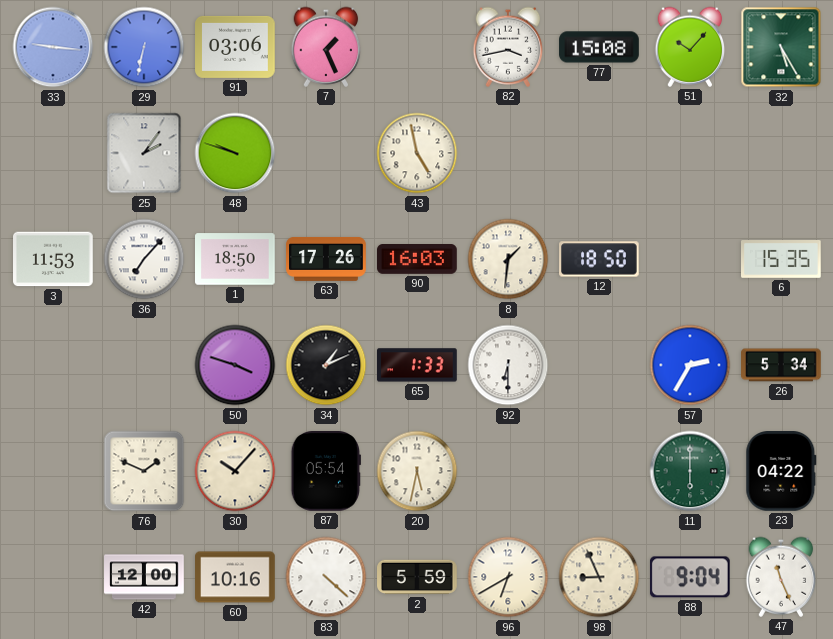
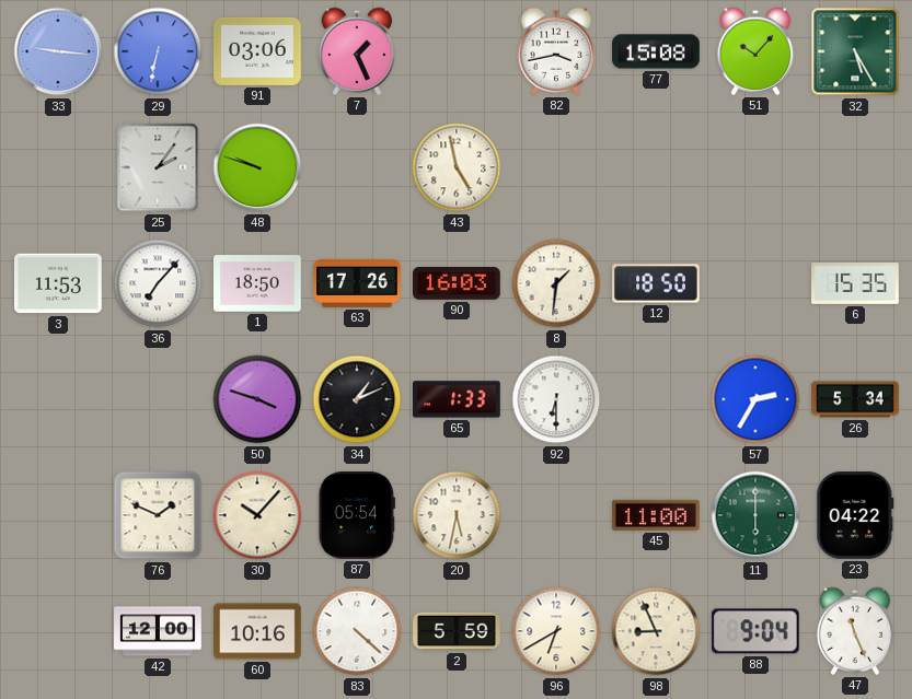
45: none -> 11:00
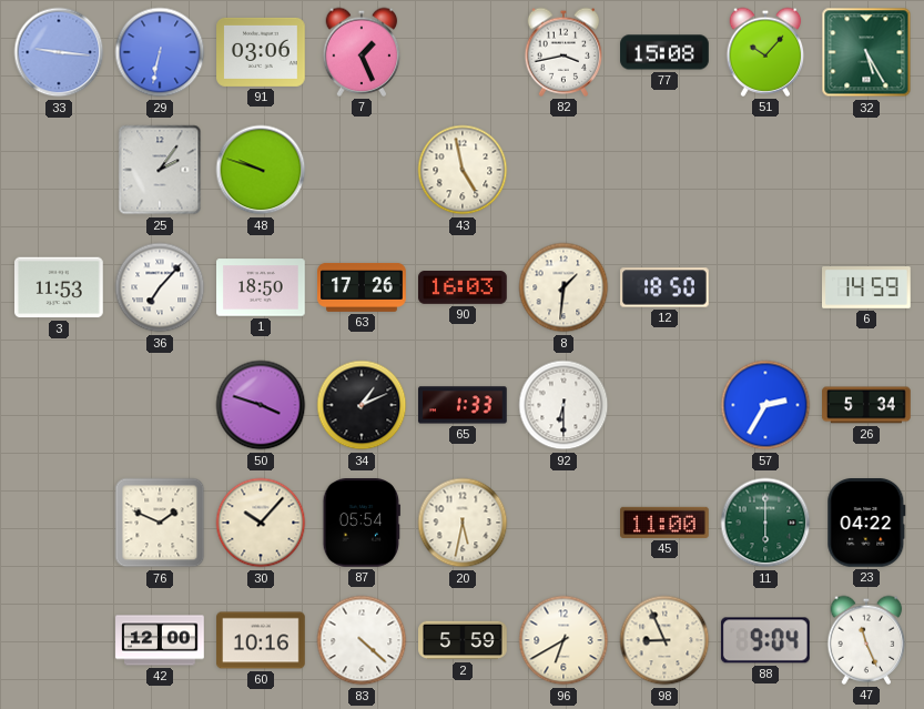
6: 15:35 -> 14:59
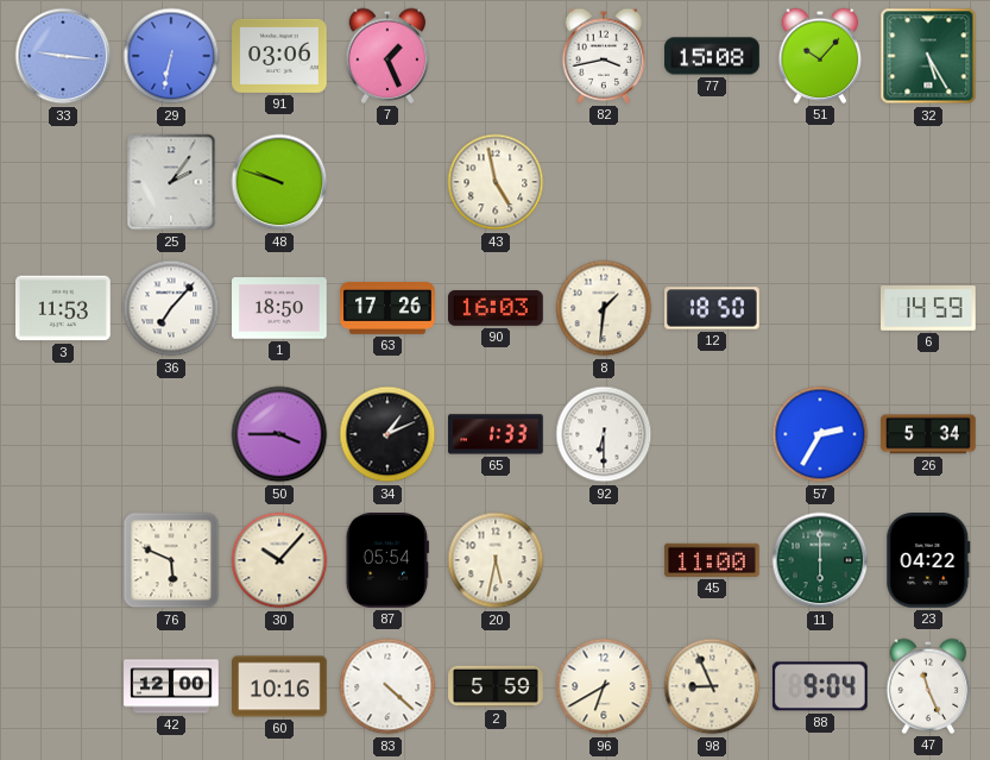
50: 3:48 -> 3:45
76: 1:49 -> 5:49
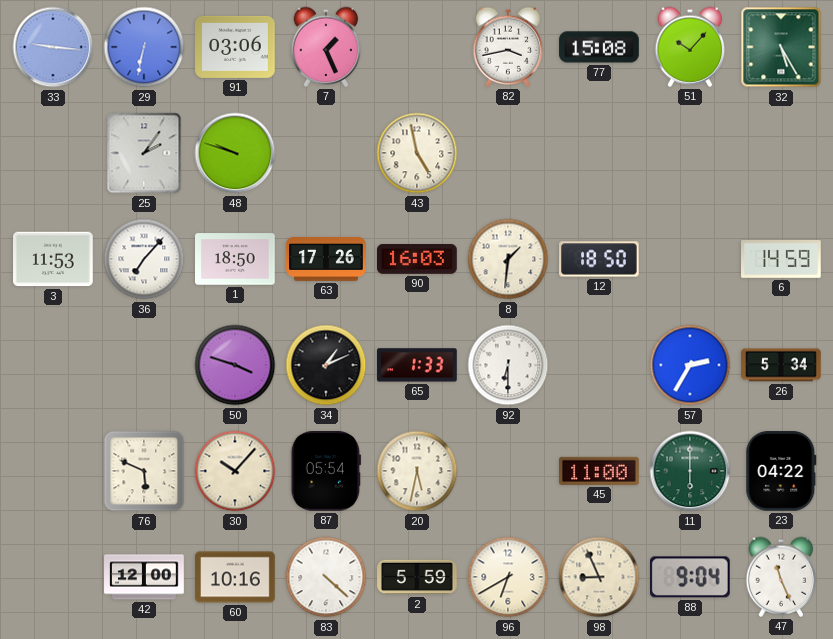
50: 3:45 -> 3:48
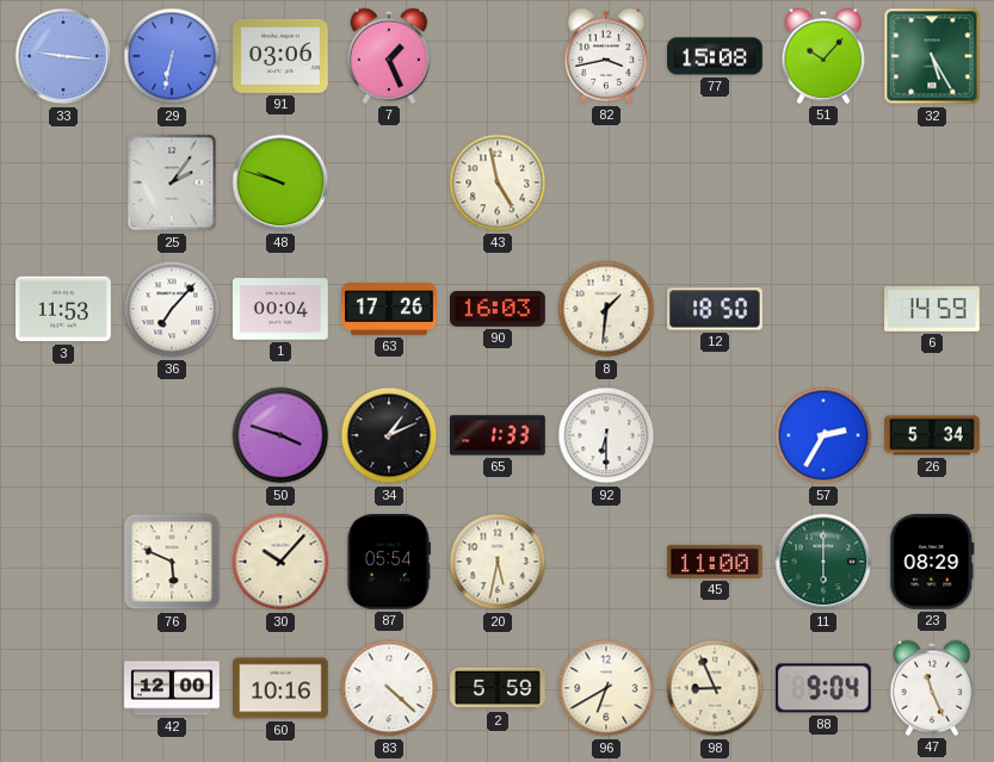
1: 18:50 -> 00:04
23: 04:22 -> 08:29
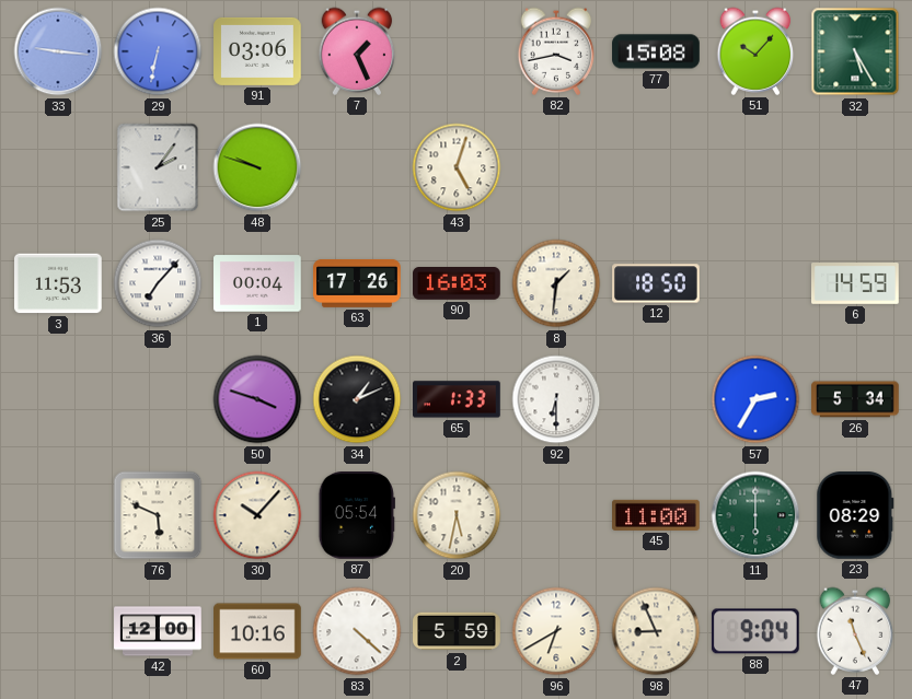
43: 4:58 -> 5:03
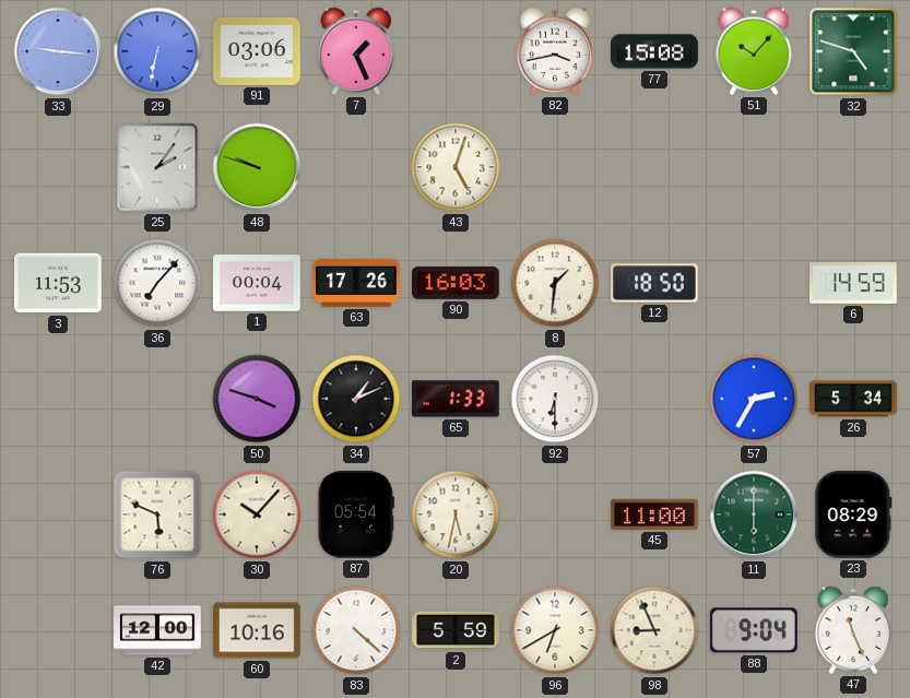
32: 5:25 -> 4:48
